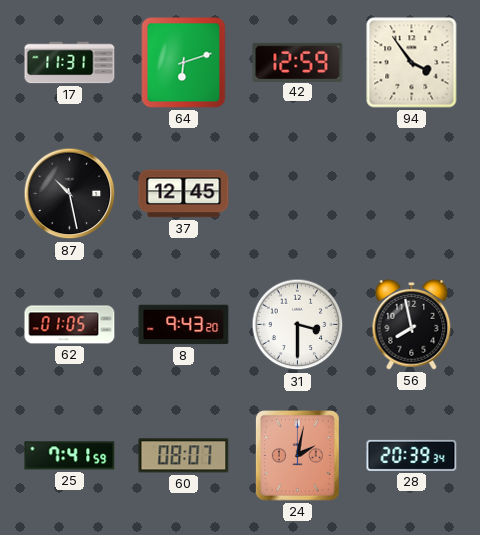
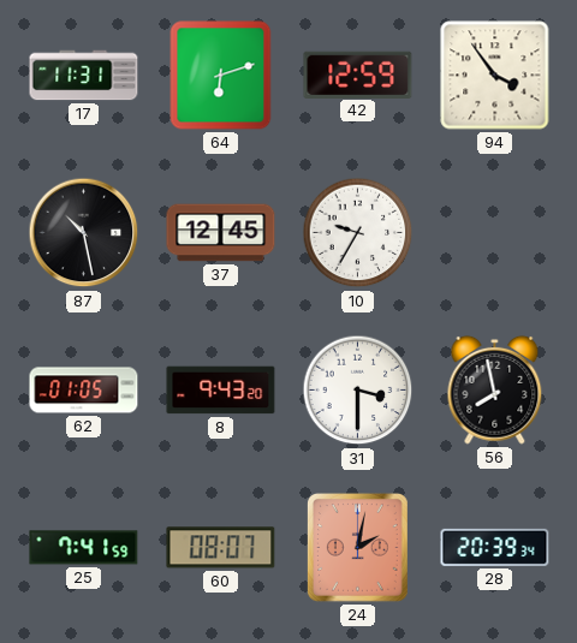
10: none -> 9:35
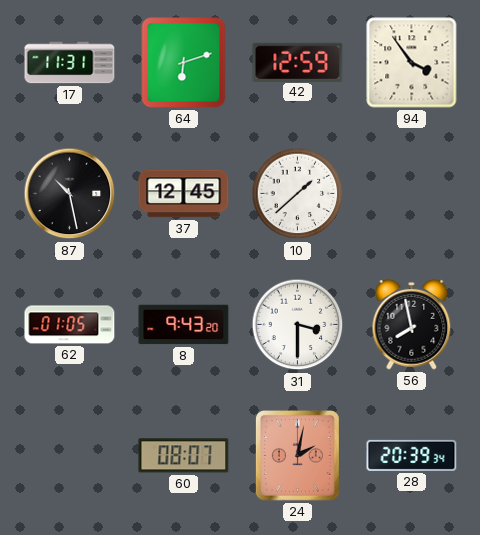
10: 9:35 -> 1:38
25: 7:41 -> none
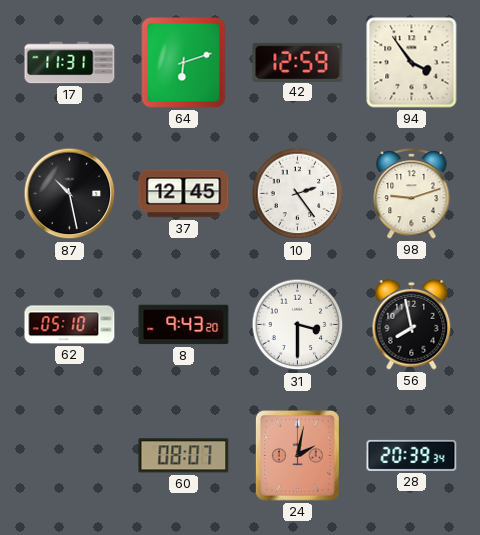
10: 1:38 -> 2:24
98: none -> 9:12
62: 01:05 -> 05:10
